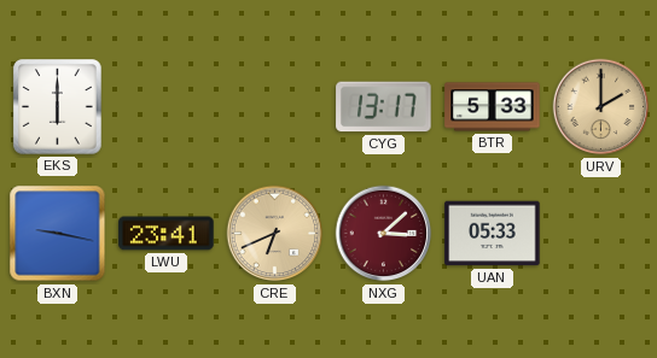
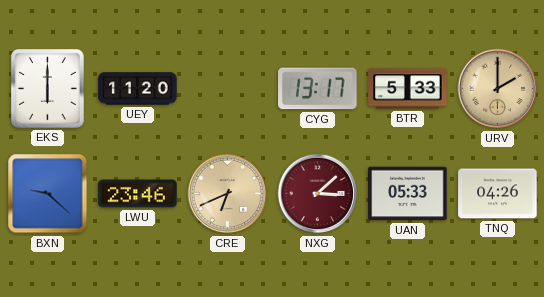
UEY: none -> 11:20
BXN: 9:17 -> 9:22
LWU: 23:41 -> 23:46
TNQ: none -> 04:26
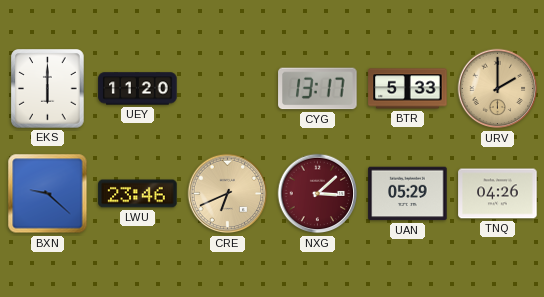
UAN: 05:33 -> 05:29
